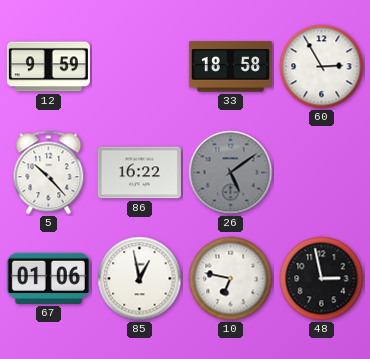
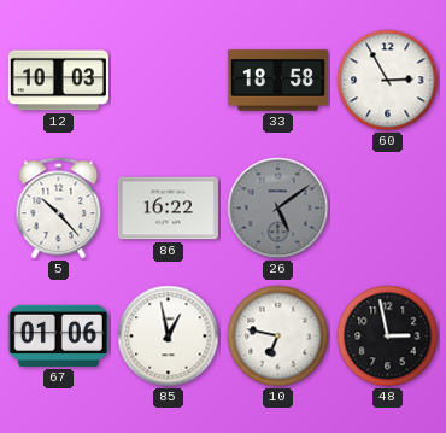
12: 9:59 -> 10:03
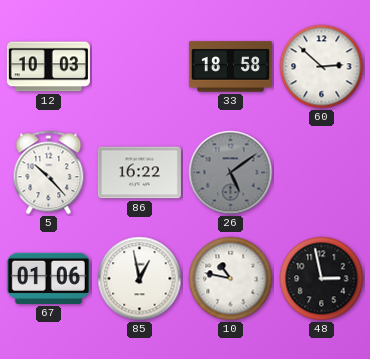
60: 2:55 -> 2:52
10: 6:47 -> 10:47
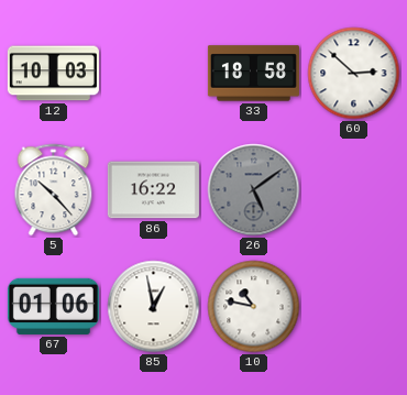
48: 2:58 -> none
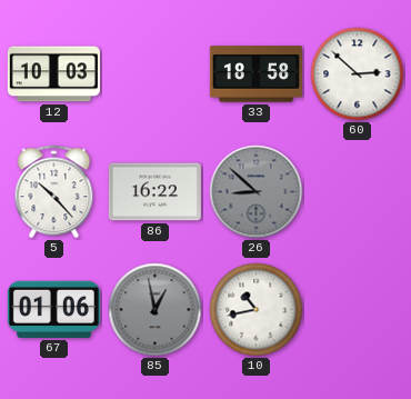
26: 5:09 -> 8:52
85 dial: white -> grey
10: 10:47 -> 10:43
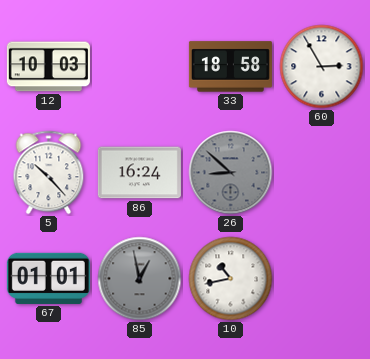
60: 2:52 -> 2:55
86: 16:22 -> 16:24
67: 01:06 -> 01:01
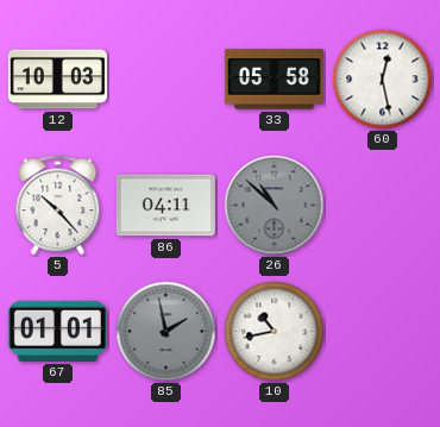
33: 18:58 -> 05:58
60: 2:55 -> 12:28
86: 16:24 -> 04:11
26: 8:52 -> 10:52
85: 12:58 -> 1:58
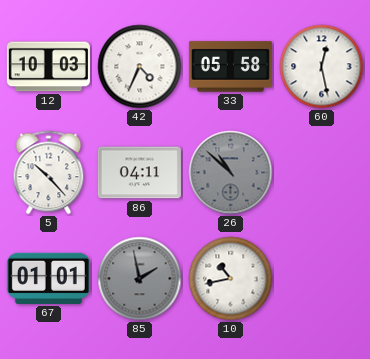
42: none -> 4:34
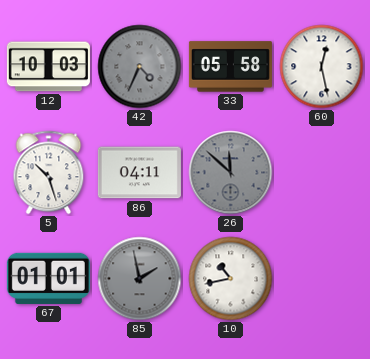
42 dial: white -> grey
5: 10:23 -> 10:27
26: 10:52 -> 11:52
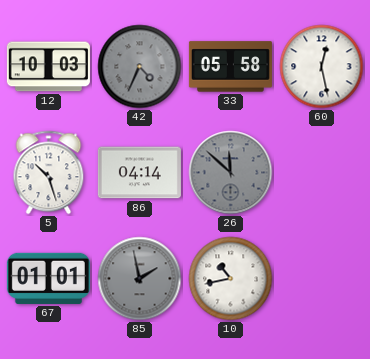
86: 04:11 -> 04:14
